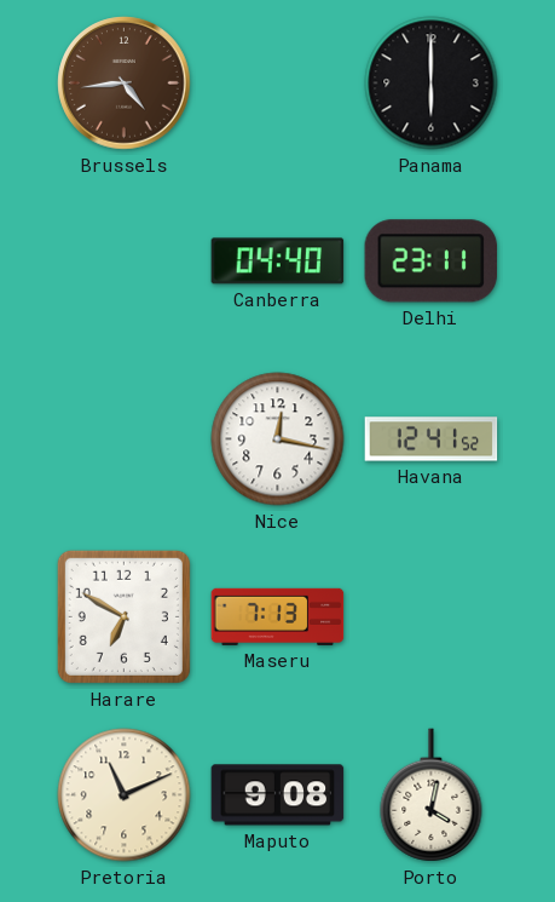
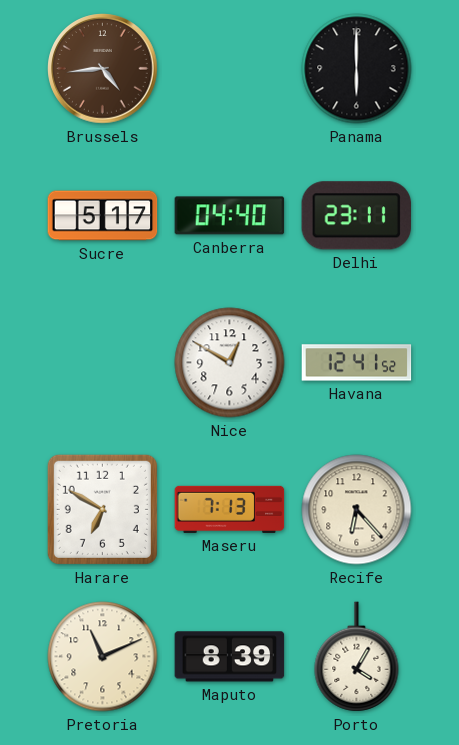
Sucre: none -> 5:17
Nice: 12:17 -> 12:50
Recife: none -> 6:23
Maputo: 9:08 -> 8:39
Porto: 4:02 -> 4:05
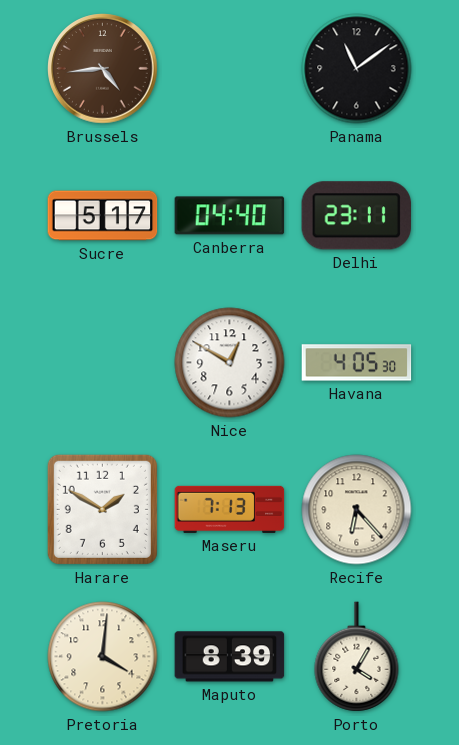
Panama: 6:00 -> 11:09
Havana: 12:41 -> 4:05
Harare: 6:50 -> 1:50
Pretoria: 11:11 -> 4:01
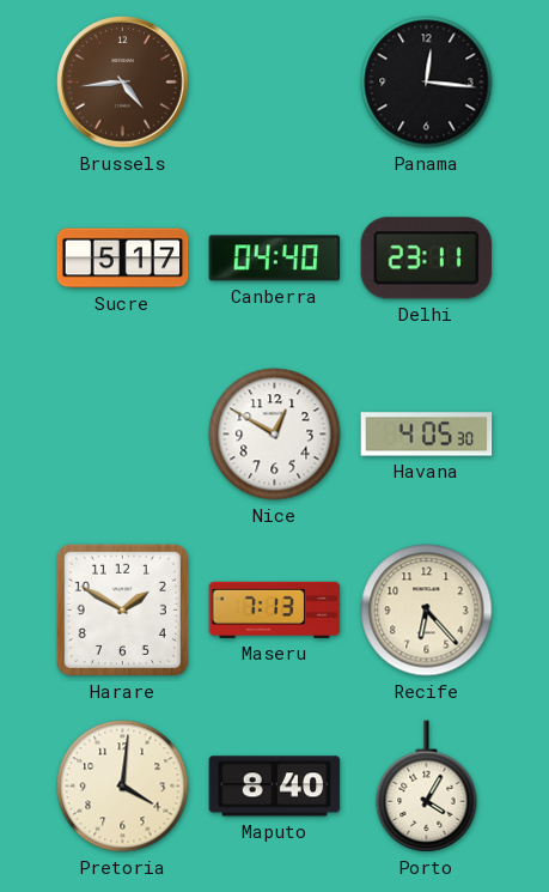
Panama: 11:09 -> 12:16
Maputo: 8:39 -> 8:40
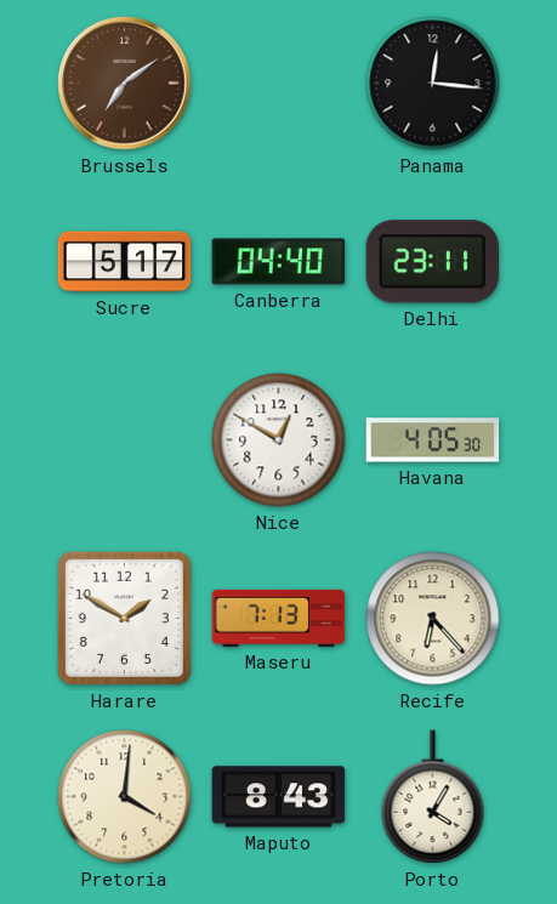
Brussels: 4:44 -> 7:09
Maputo: 8:40 -> 8:43
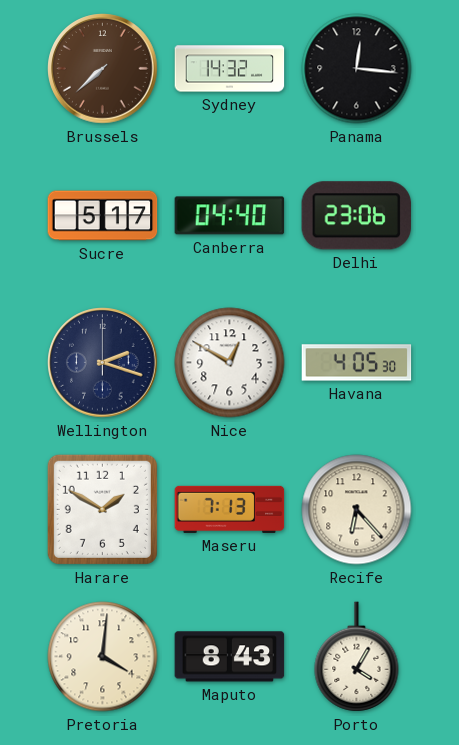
Brussels: 7:09 -> 7:38
Sydney: none -> 14:32
Delhi: 23:11 -> 23:06
Wellington: none -> 2:18
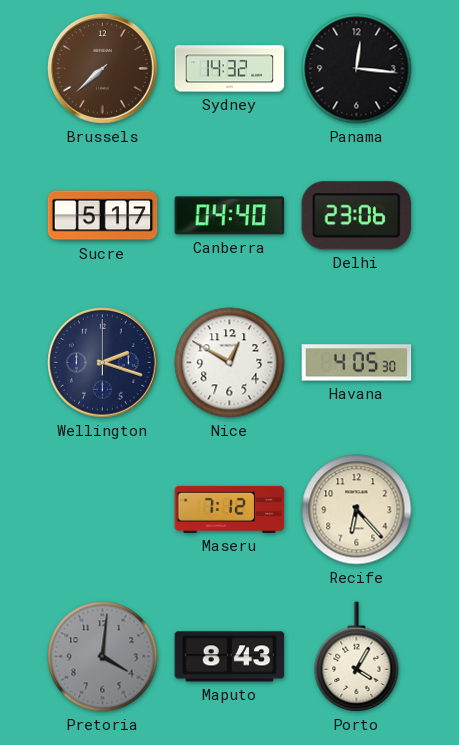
Harare: 1:50 -> none
Maseru: 7:13 -> 7:12
Pretoria dial: cream -> grey
